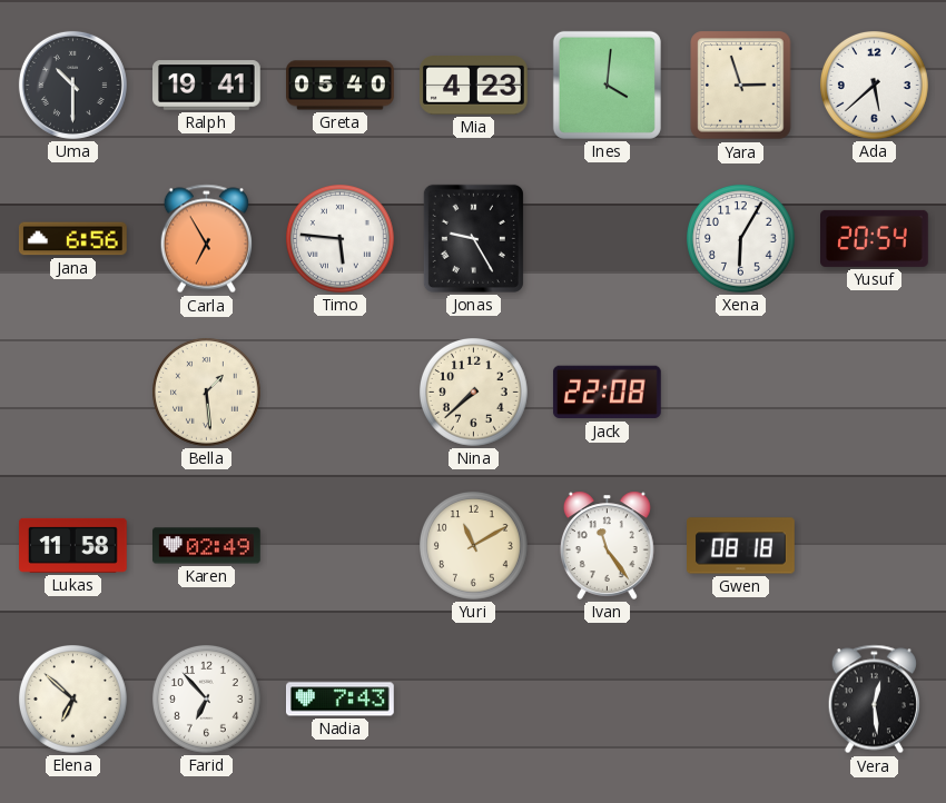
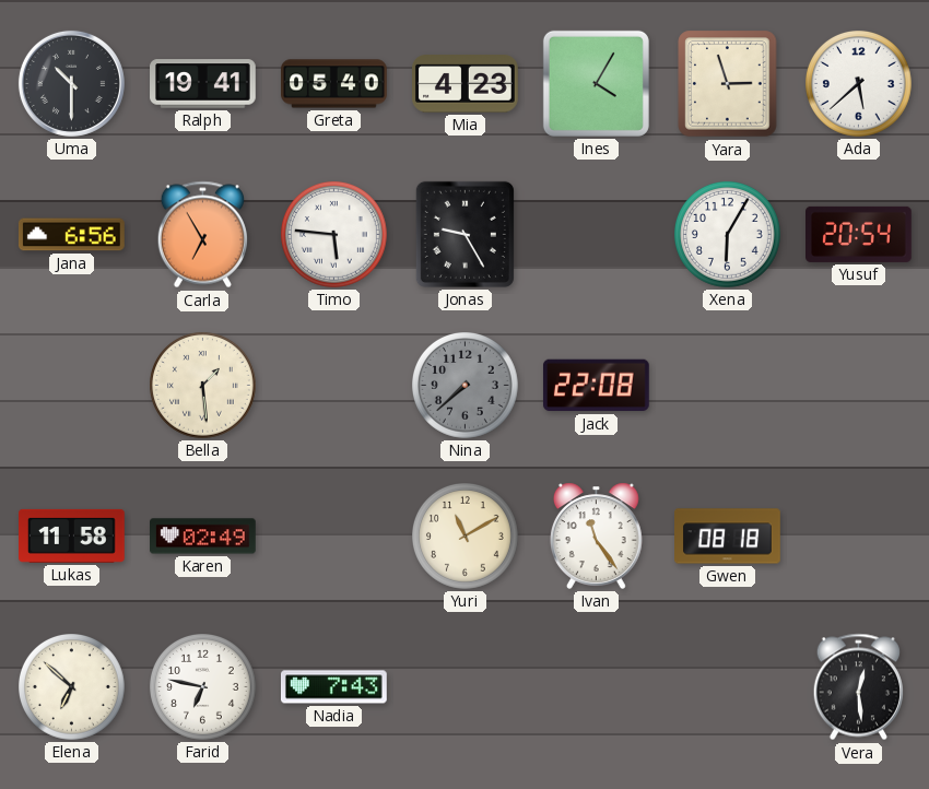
Ines: 4:01 -> 4:05
Nina dial: cream -> grey
Farid: 6:53 -> 6:47
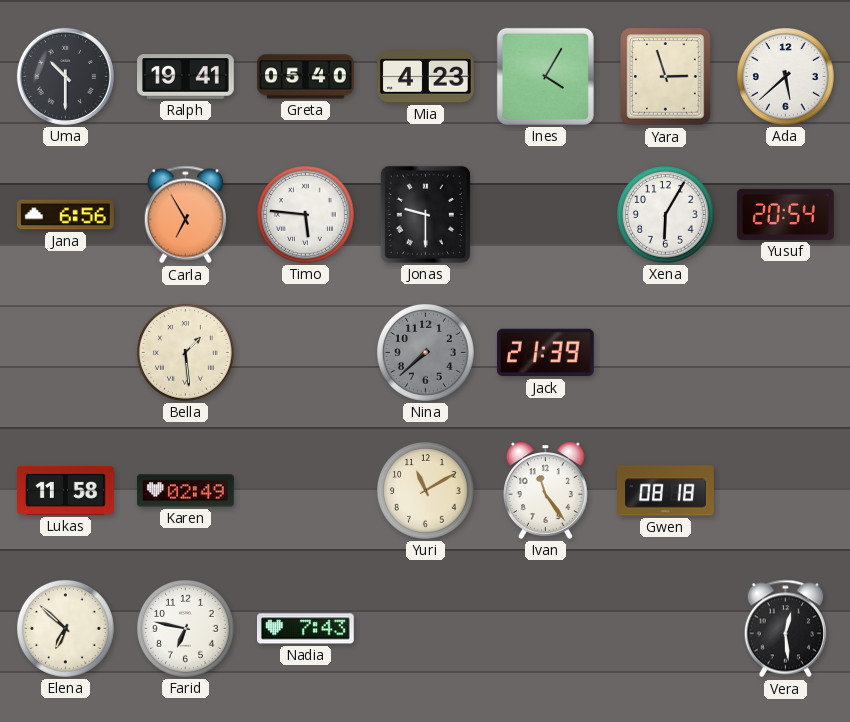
Jonas: 9:25 -> 9:30
Jack: 22:08 -> 21:39
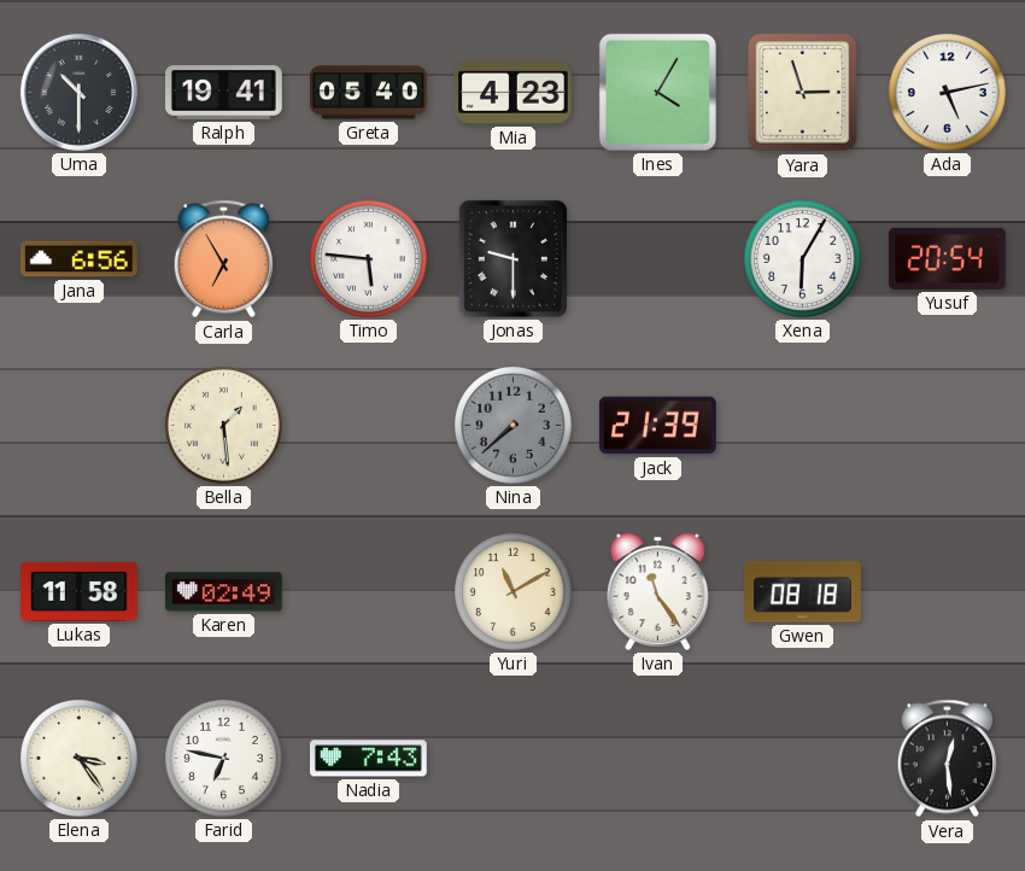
Ada: 5:38 -> 5:13
Elena: 6:52 -> 3:24
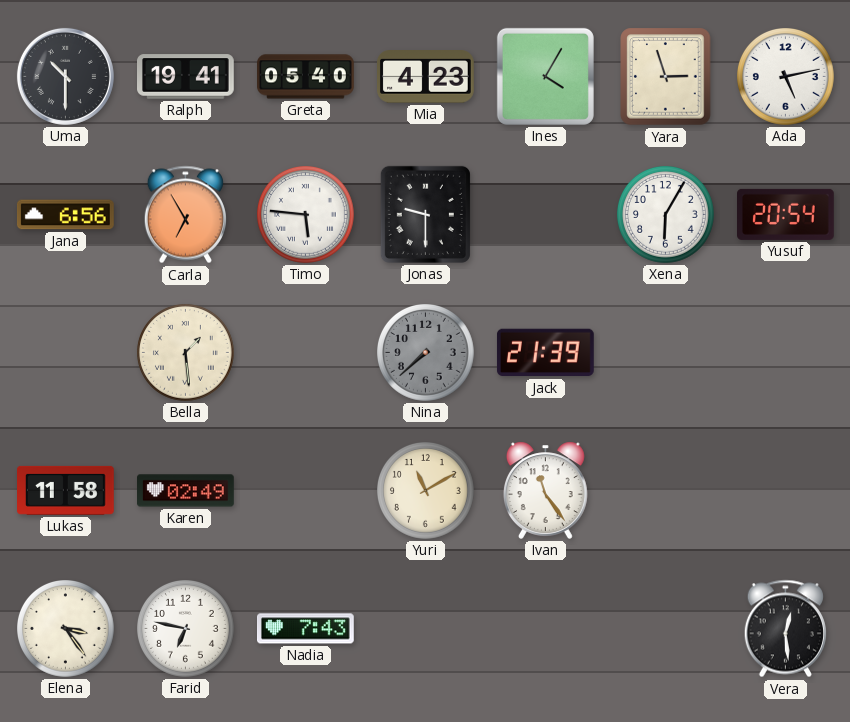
Gwen: 08:18 -> none
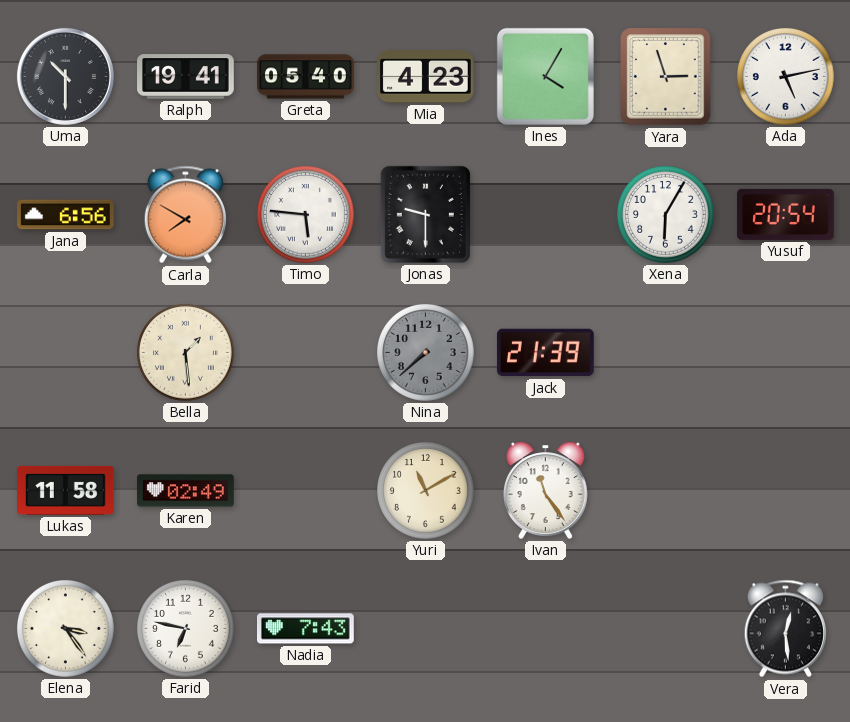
Carla: 6:55 -> 7:50
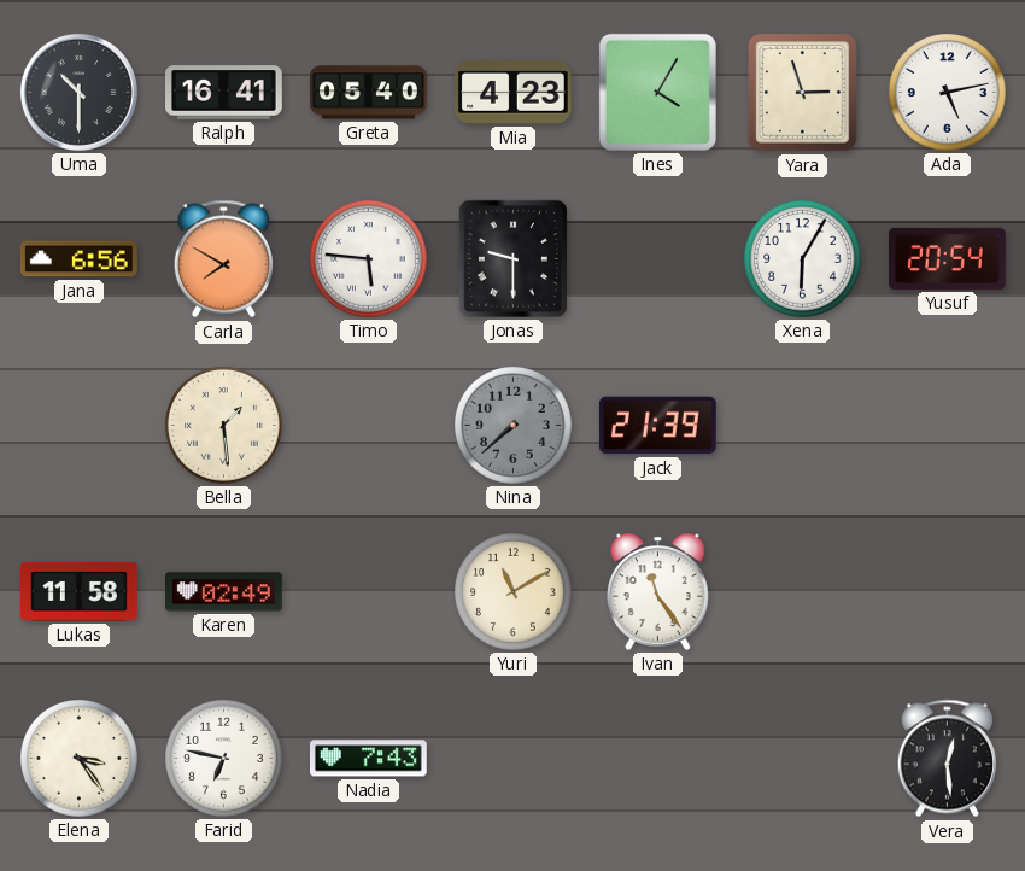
Ralph: 19:41 -> 16:41
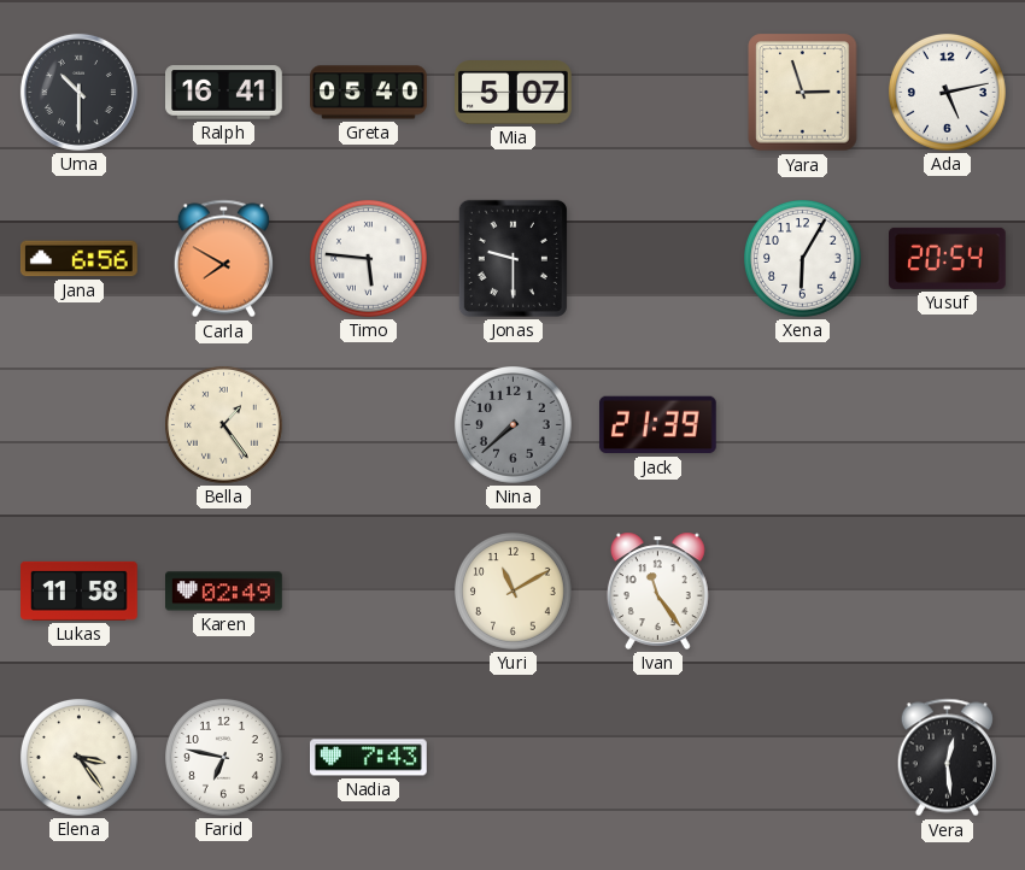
Mia: 4:23 -> 5:07
Ines: 4:05 -> none
Bella: 1:29 -> 1:24
